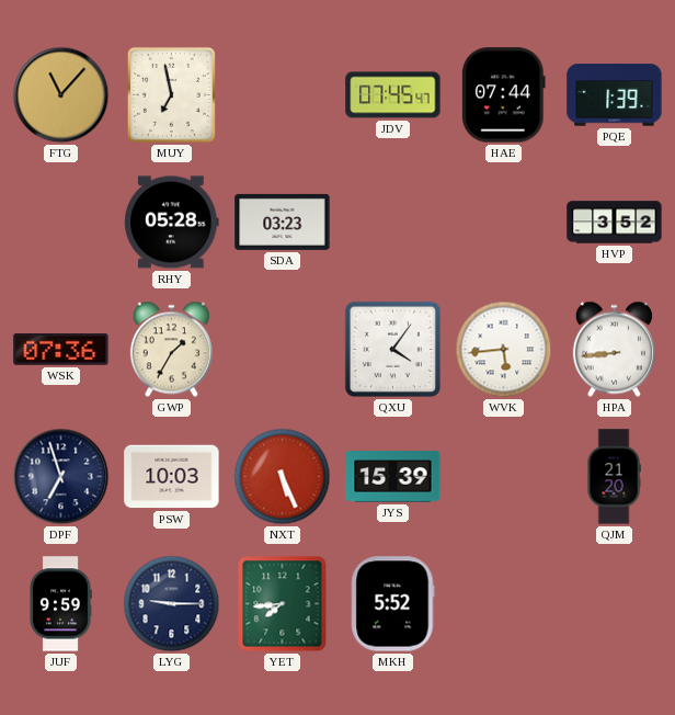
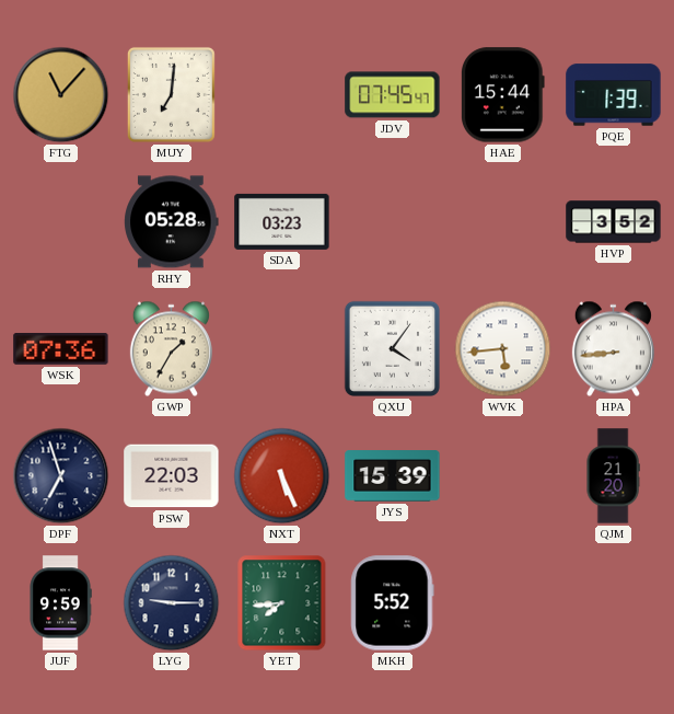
MUY: 6:58 -> 7:01
HAE: 07:44 -> 15:44
PSW: 10:03 -> 22:03
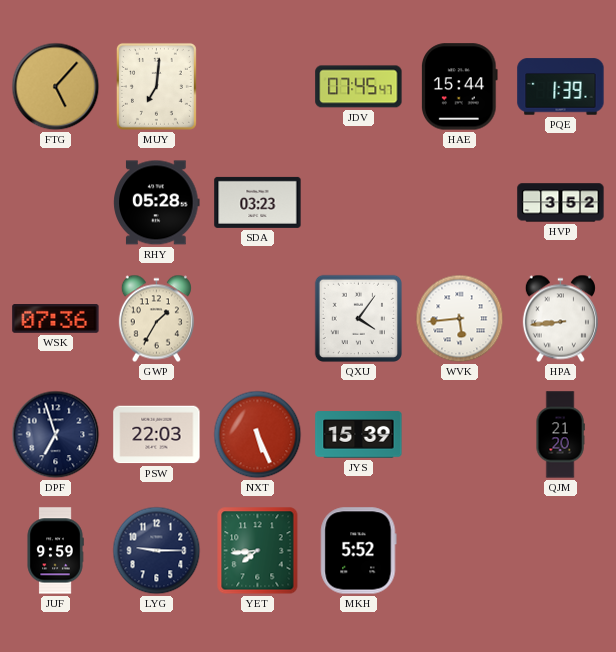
FTG: 11:07 -> 5:07
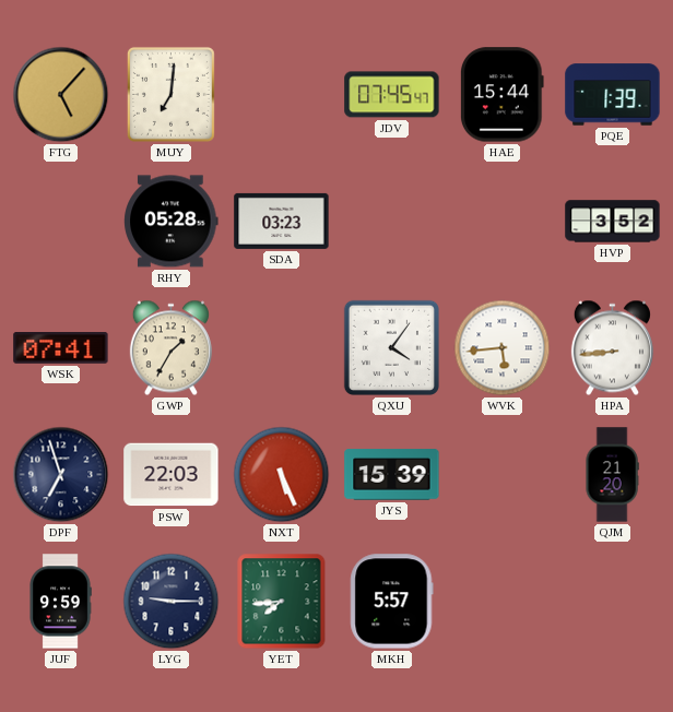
WSK: 07:36 -> 07:41
MKH: 5:52 -> 5:57
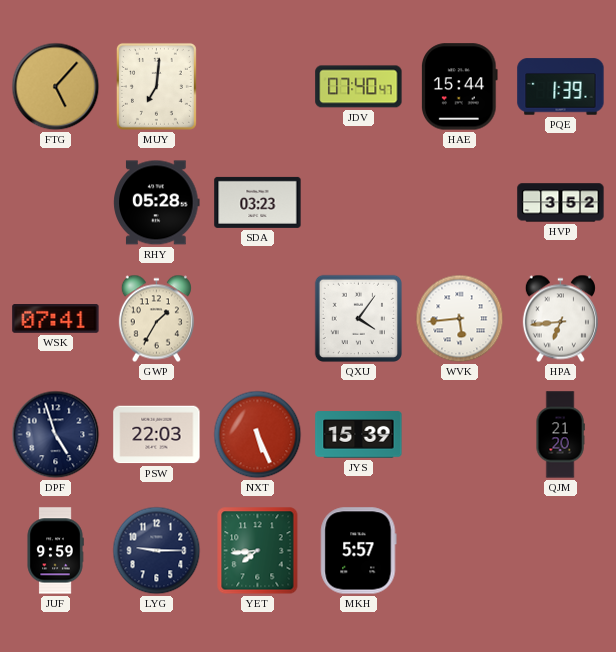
JDV: 07:45 -> 07:40
HPA: 8:44 -> 6:44
DPF: 6:57 -> 4:57
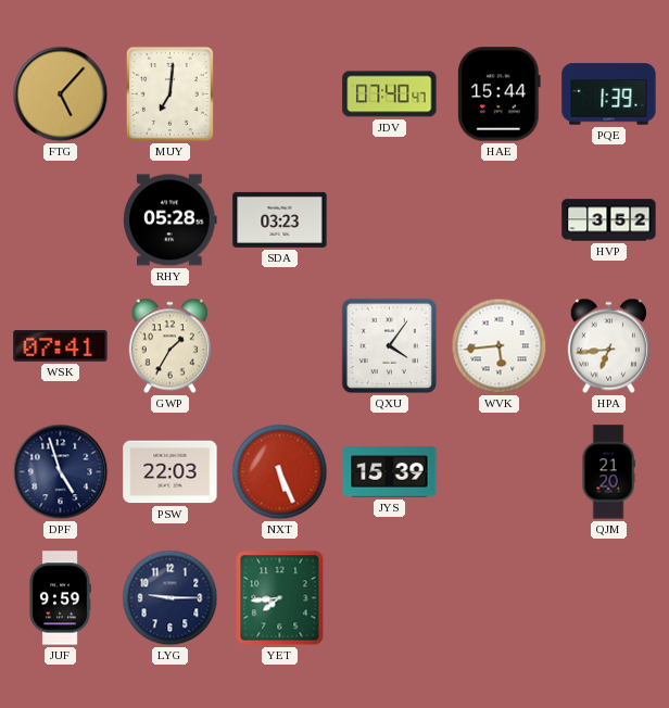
MKH: 5:57 -> none
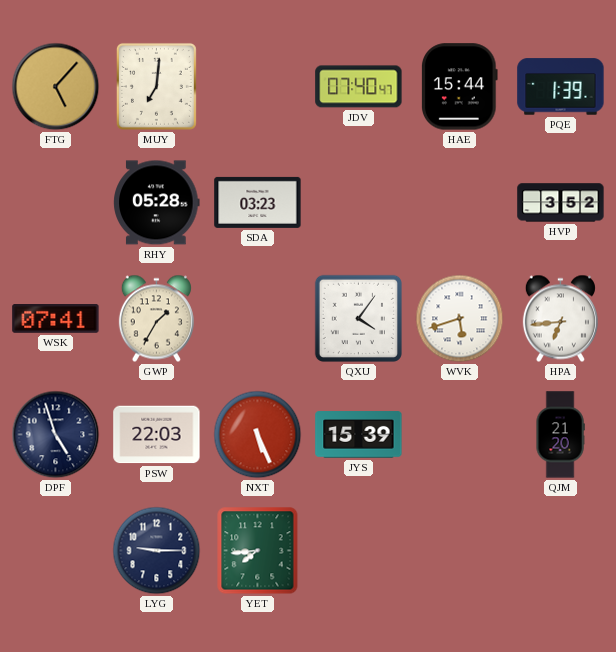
WVK: 5:44 -> 5:42
JUF: 9:59 -> none
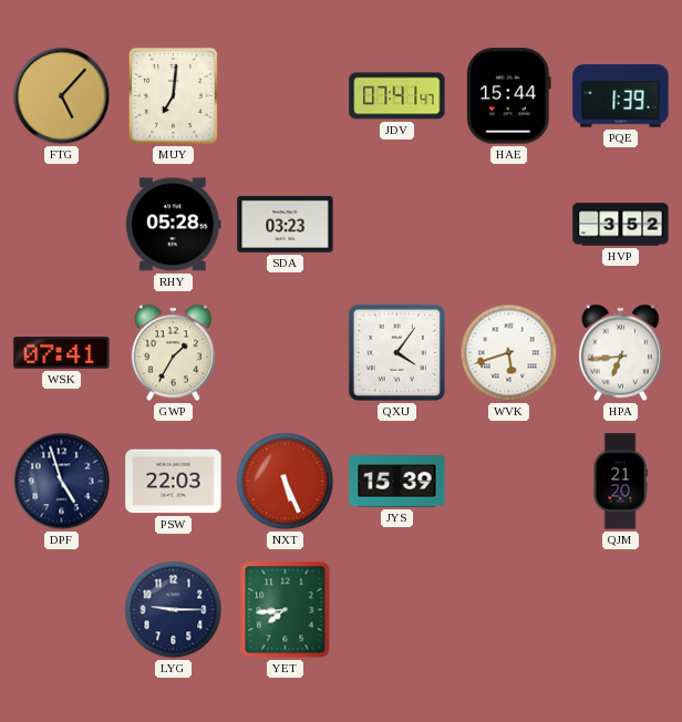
JDV: 07:40 -> 07:41
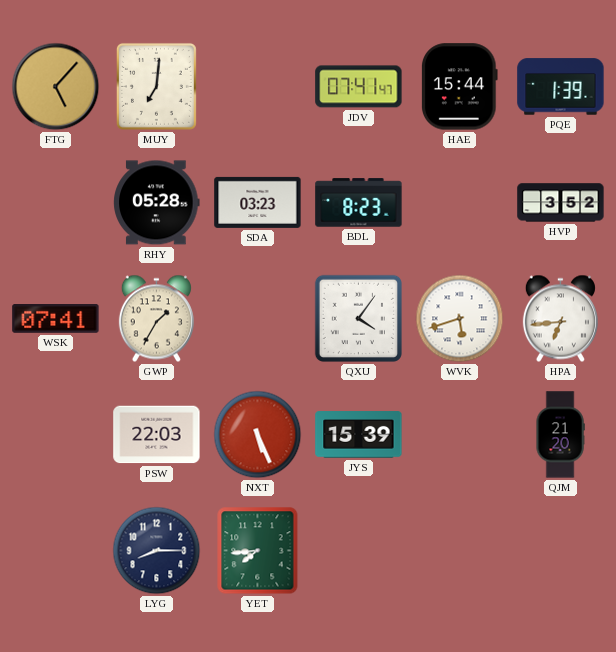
BDL: none -> 8:23
DPF: 4:57 -> none
LYG: 9:15 -> 8:15
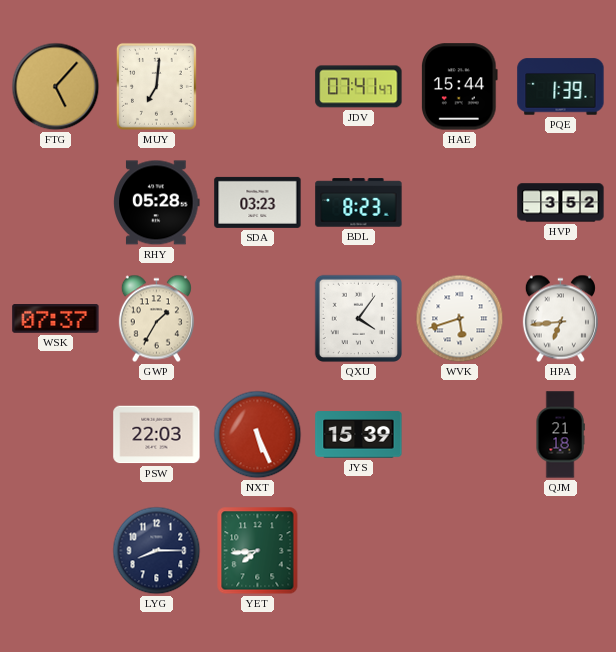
WSK: 07:41 -> 07:37
QJM: 21:20 -> 21:18
